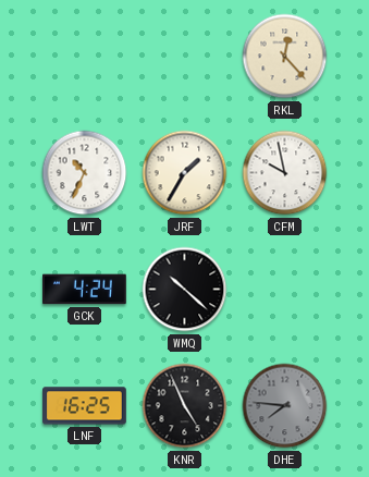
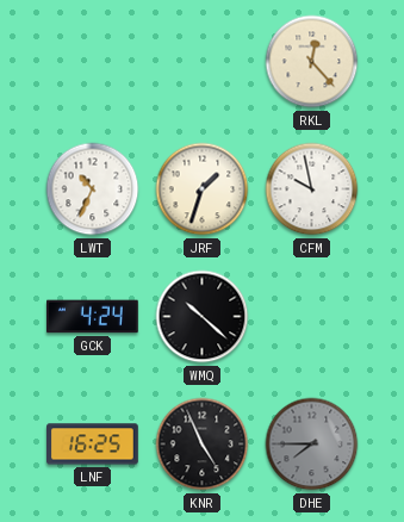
JRF: 1:35 -> 1:33
DHE: 7:46 -> 7:45
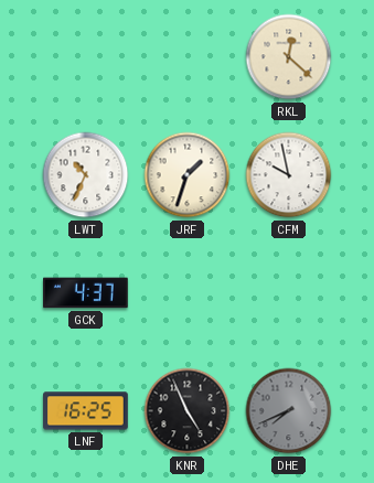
RKL: 12:23 -> 12:22
GCK: 4:24 -> 4:37
WMQ: 10:22 -> none
DHE: 7:45 -> 7:41
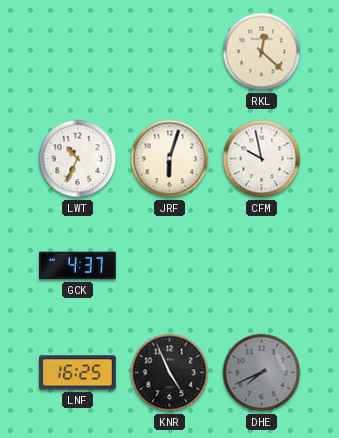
JRF: 1:33 -> 6:03
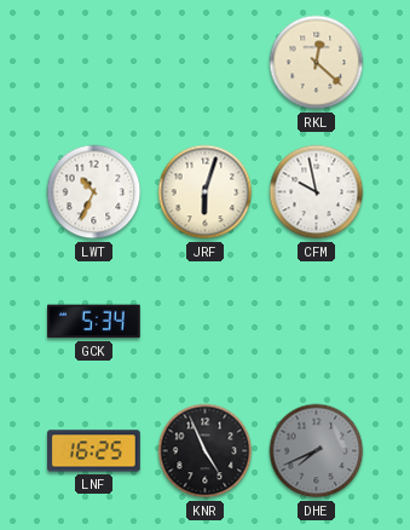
GCK: 4:37 -> 5:34
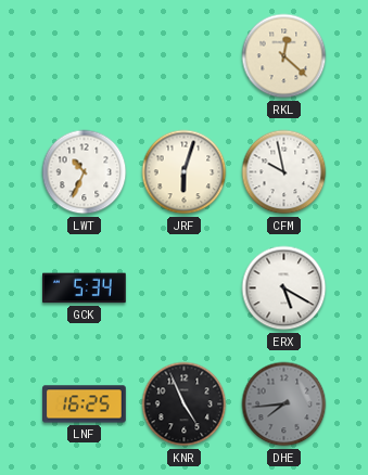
ERX: none -> 5:20
DHE: 7:41 -> 7:44
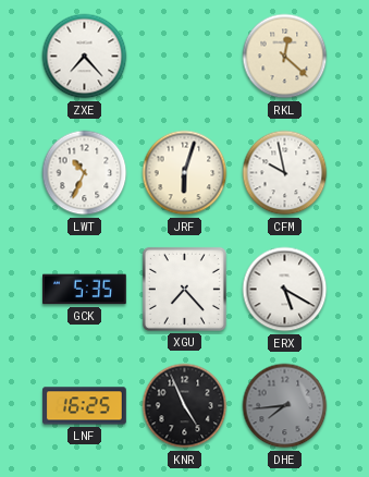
ZXE: none -> 7:23
GCK: 5:34 -> 5:35
XGU: none -> 7:23
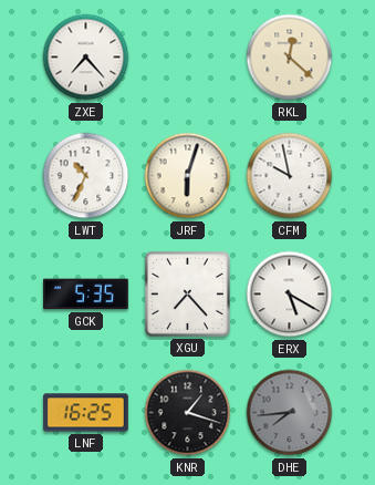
KNR: 4:56 -> 1:18
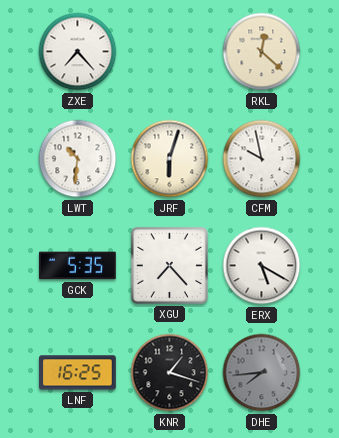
LWT: 10:34 -> 10:31
